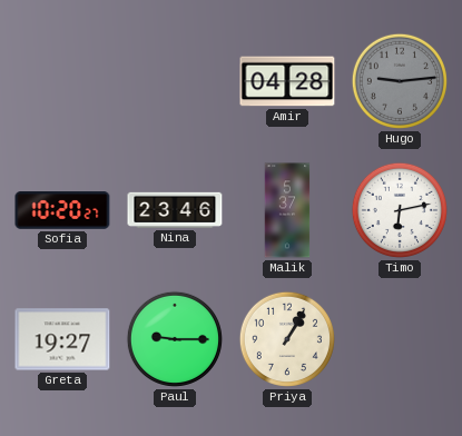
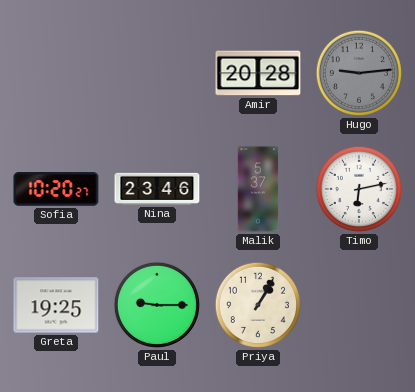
Amir: 04:28 -> 20:28
Greta: 19:27 -> 19:25
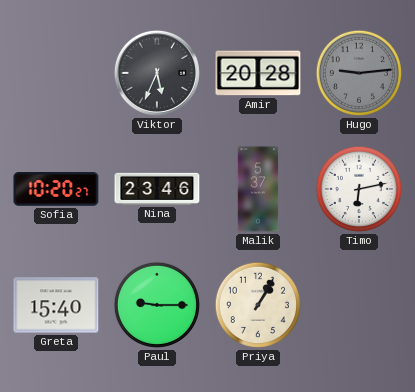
Viktor: none -> 5:34
Greta: 19:25 -> 15:40
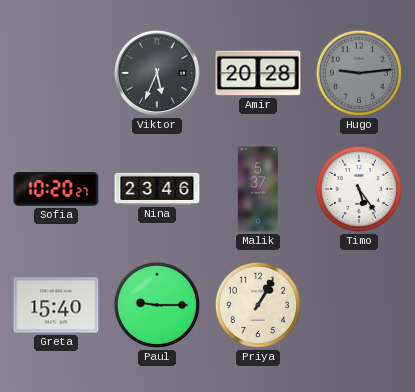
Timo: 6:13 -> 5:24
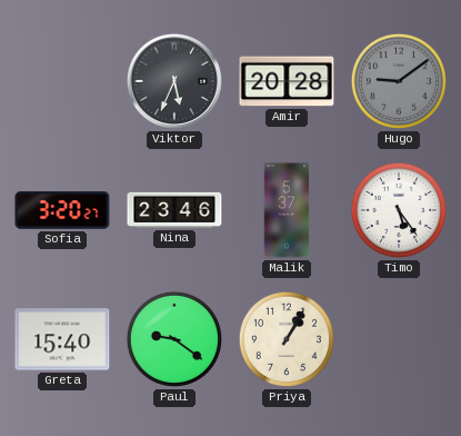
Hugo: 9:14 -> 9:09
Sofia: 10:20 -> 3:20
Paul: 9:15 -> 9:21
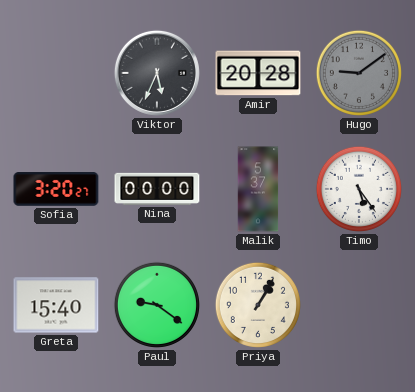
Nina: 23:46 -> 00:00
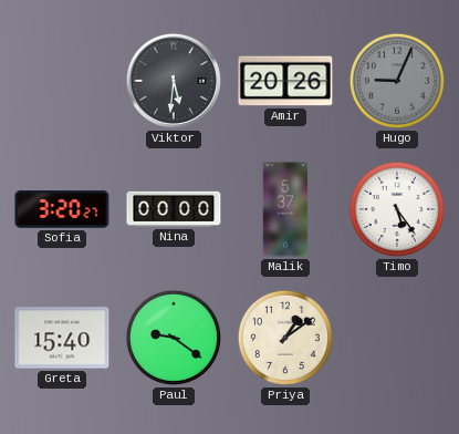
Viktor: 5:34 -> 5:31
Amir: 20:28 -> 20:26
Hugo: 9:09 -> 9:04
Priya: 1:05 -> 1:09
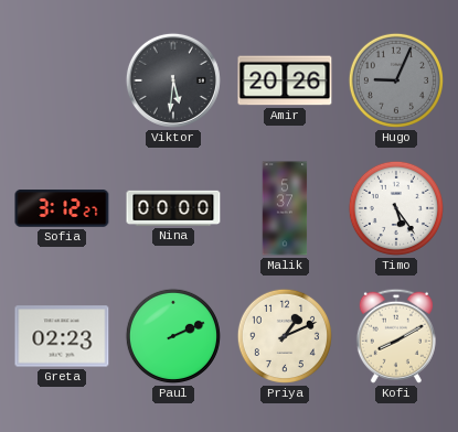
Sofia: 3:20 -> 3:12
Greta: 15:40 -> 02:23
Paul: 9:21 -> 2:11
Priya: 1:09 -> 1:11
Kofi: none -> 8:10
